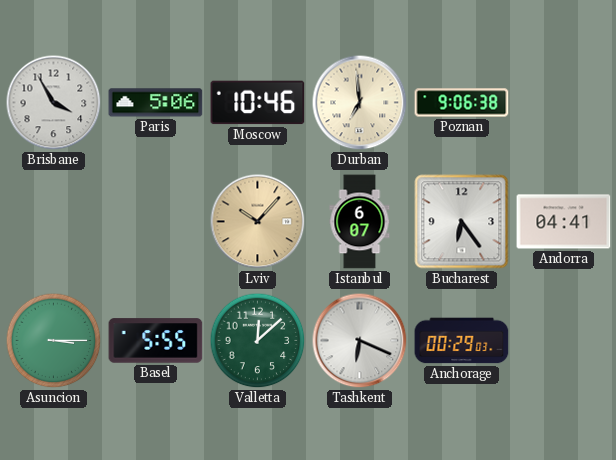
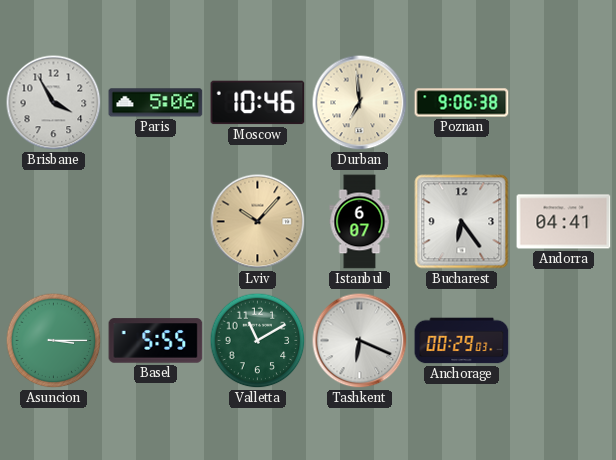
Valletta: 12:08 -> 11:10
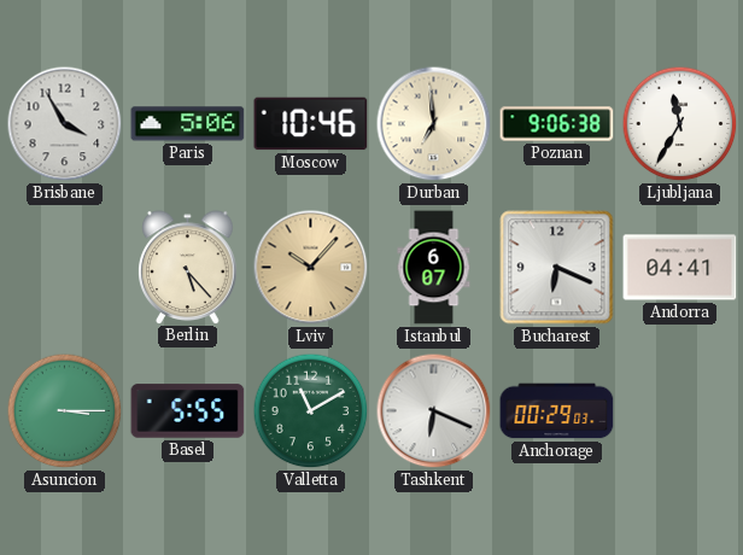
Ljubljana: none -> 11:35
Berlin: none -> 5:23
Bucharest: 6:24 -> 6:19
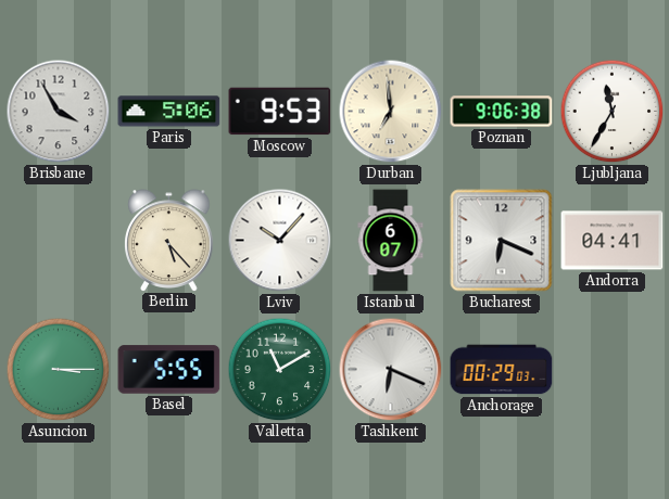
Moscow: 10:46 -> 9:53
Lviv dial: champagne -> white
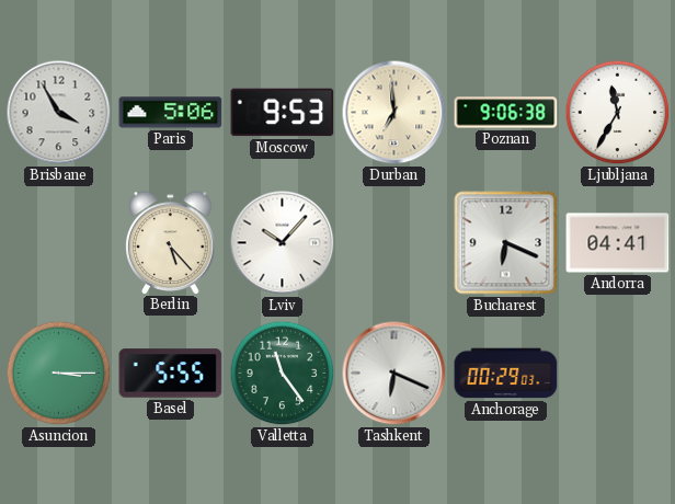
Istanbul: 6:07 -> none
Valletta: 11:10 -> 11:24
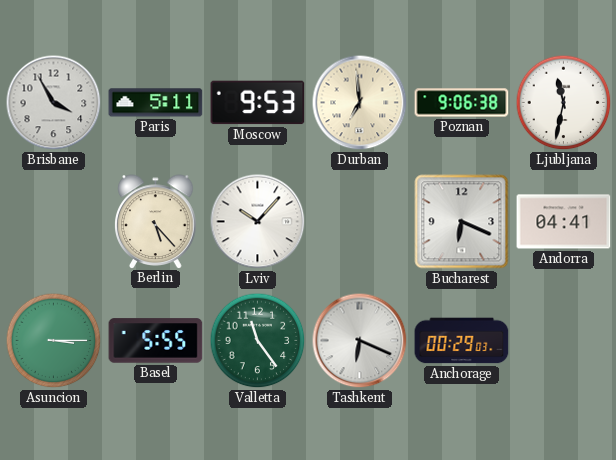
Paris: 5:06 -> 5:11
Ljubljana: 11:35 -> 11:32
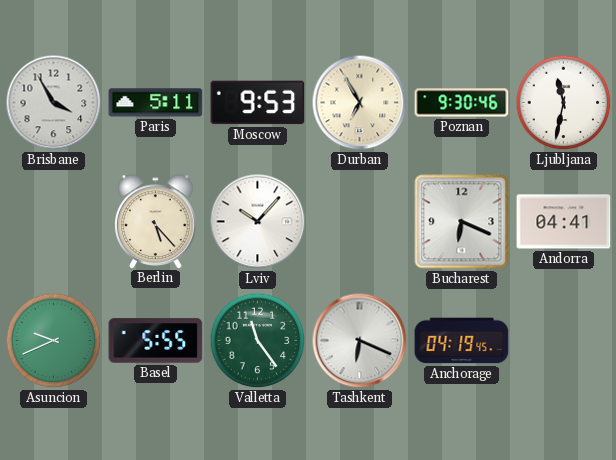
Durban: 6:59 -> 6:55
Poznan: 9:06 -> 9:30
Asuncion: 3:15 -> 9:41
Anchorage: 00:29 -> 04:19
